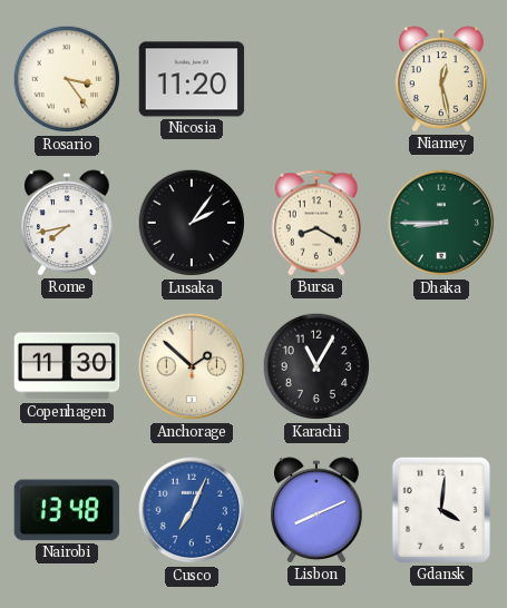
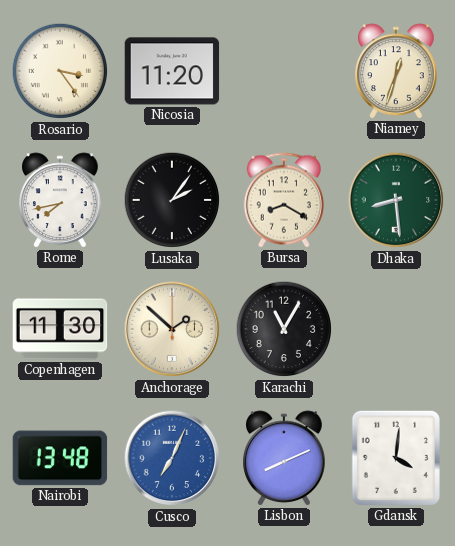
Niamey: 12:28 -> 12:33
Dhaka: 8:45 -> 8:29
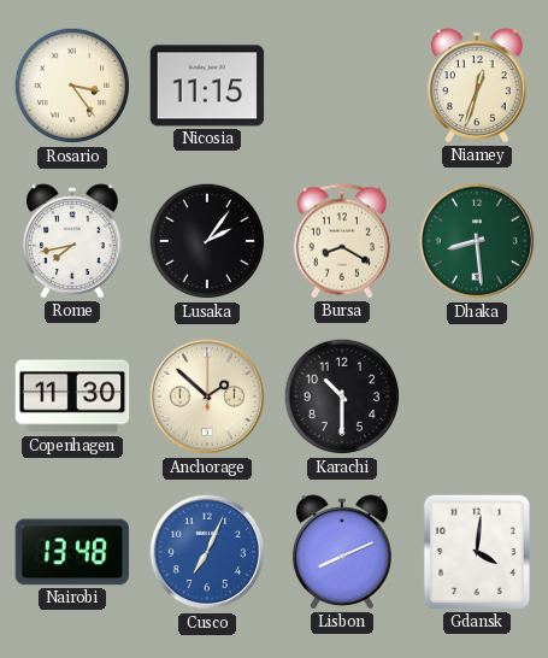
Nicosia: 11:20 -> 11:15
Karachi: 11:05 -> 10:30
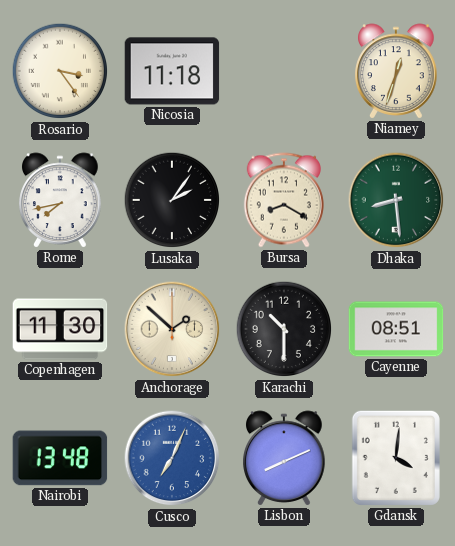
Nicosia: 11:15 -> 11:18
Cayenne: none -> 08:51
